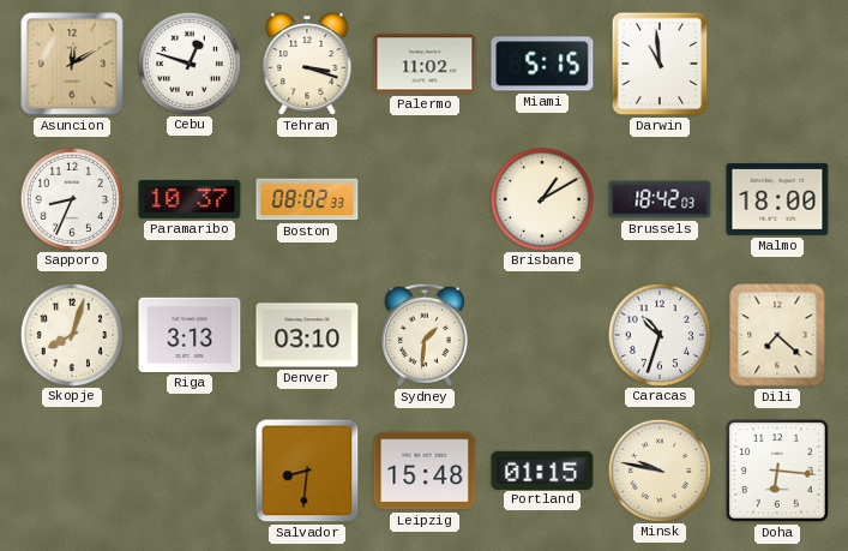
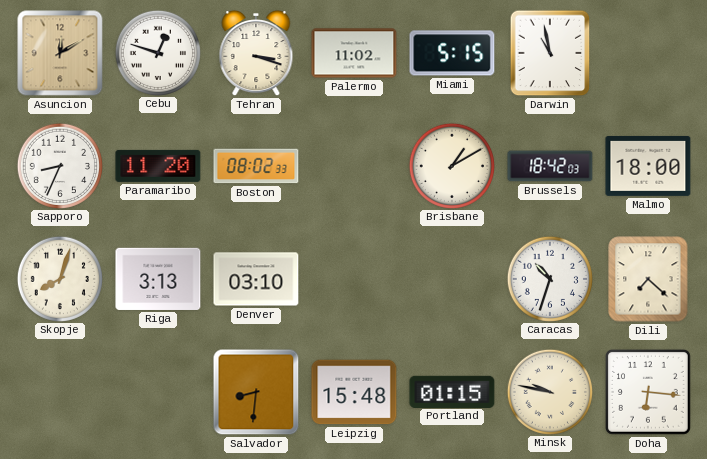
Darwin: 10:59 -> 10:58
Paramaribo: 10:37 -> 11:20
Sydney: 1:31 -> none
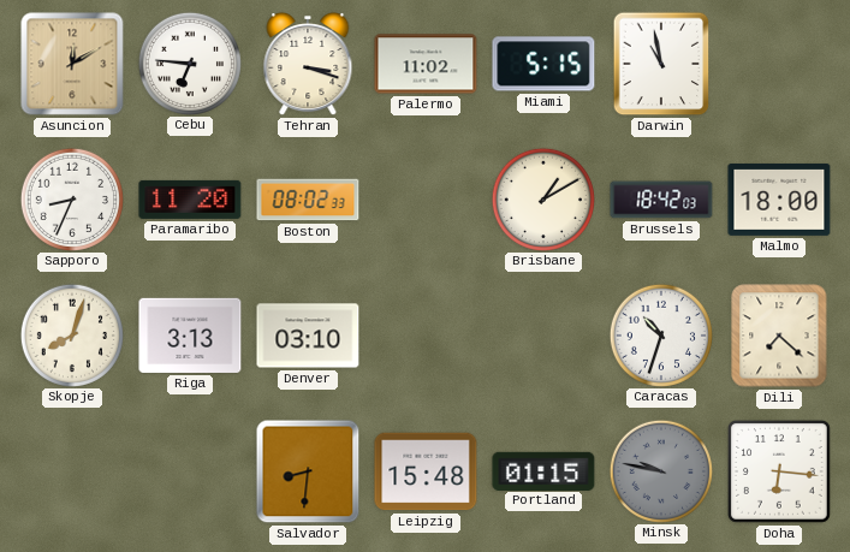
Cebu: 12:48 -> 6:46
Minsk dial: cream -> grey
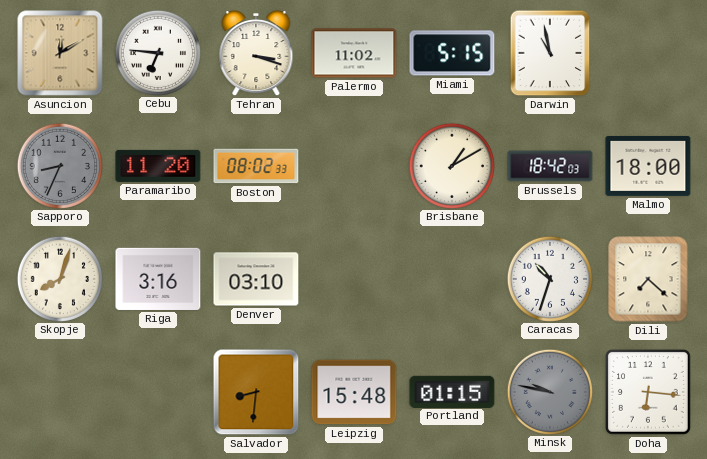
Sapporo dial: white -> grey
Riga: 3:13 -> 3:16
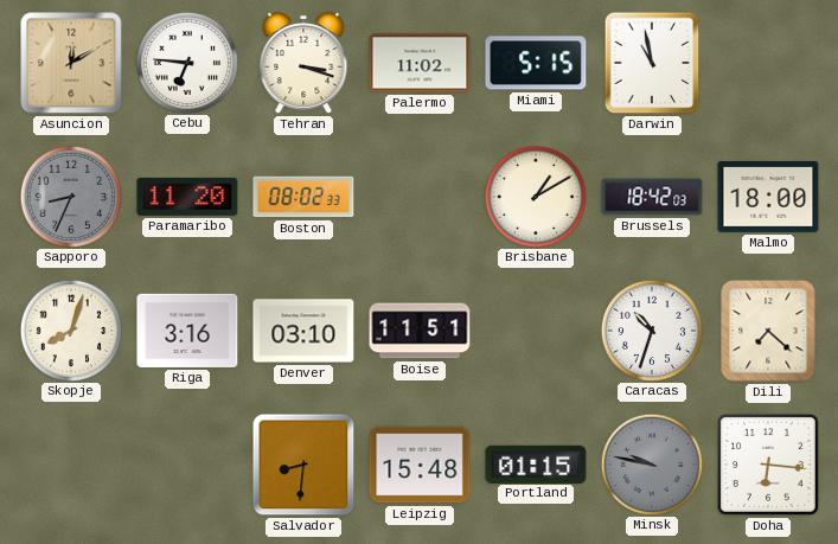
Boise: none -> 11:51
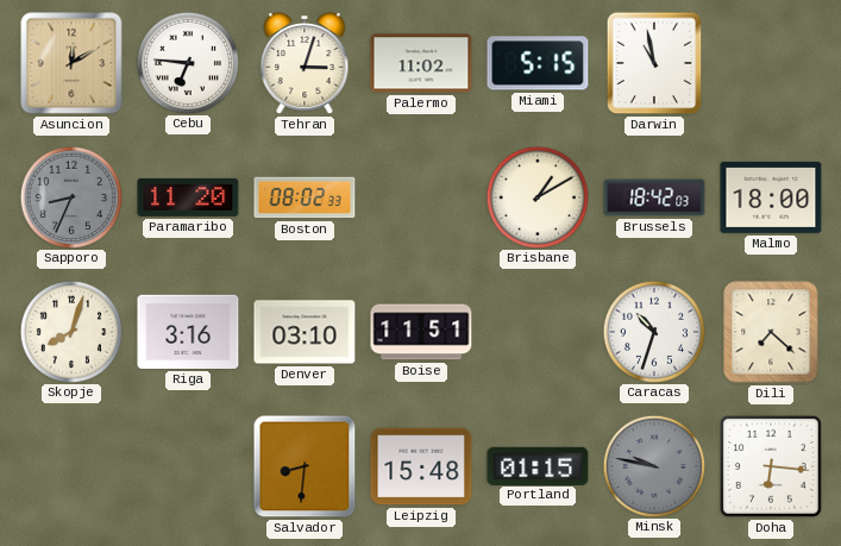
Tehran: 3:18 -> 3:03
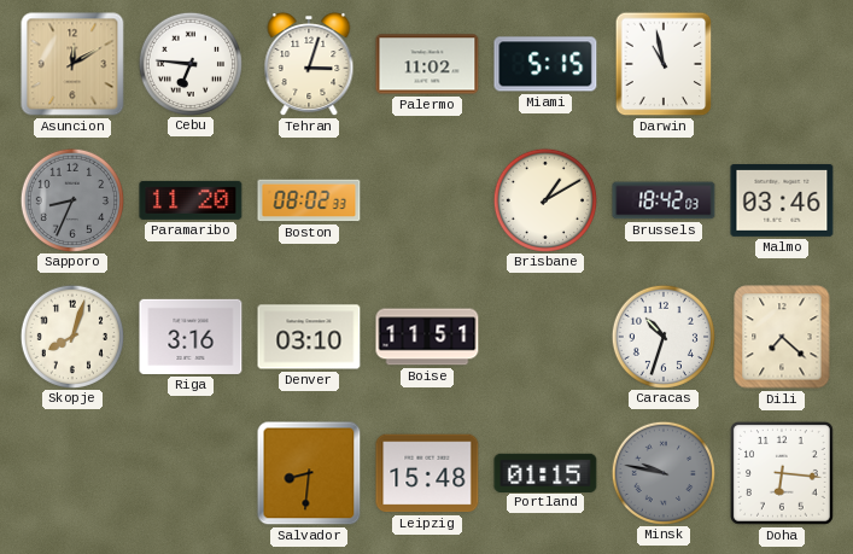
Malmo: 18:00 -> 03:46
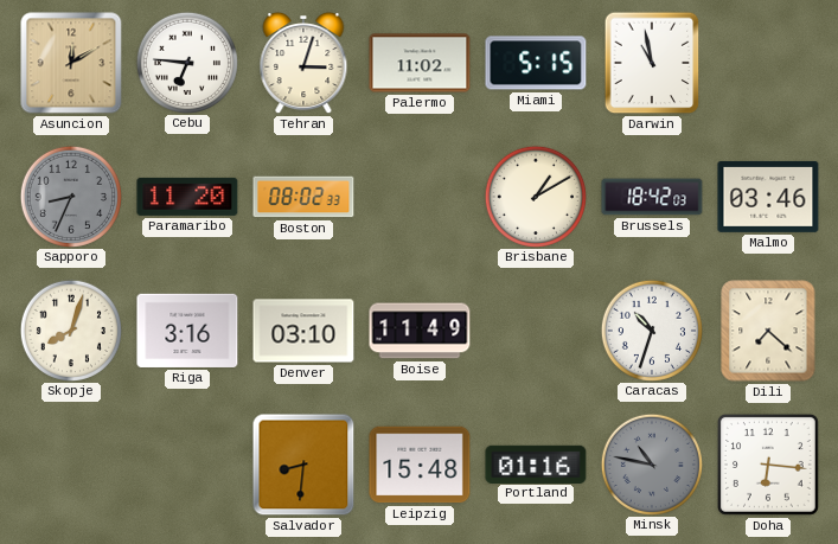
Boise: 11:51 -> 11:49
Portland: 01:15 -> 01:16
Minsk: 9:47 -> 10:47
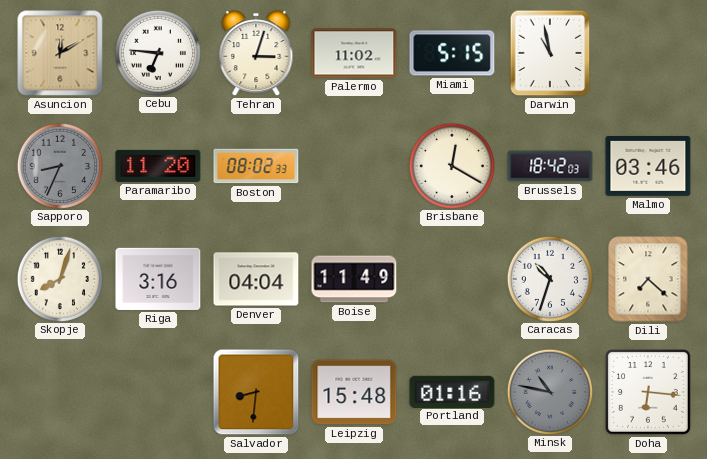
Brisbane: 1:10 -> 12:20
Denver: 03:10 -> 04:04
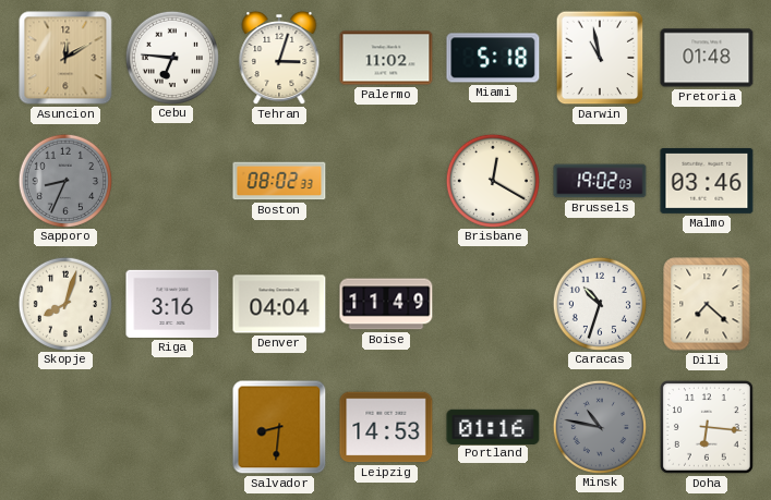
Miami: 5:15 -> 5:18
Pretoria: none -> 01:48
Paramaribo: 11:20 -> none
Brussels: 18:42 -> 19:02
Leipzig: 15:48 -> 14:53
